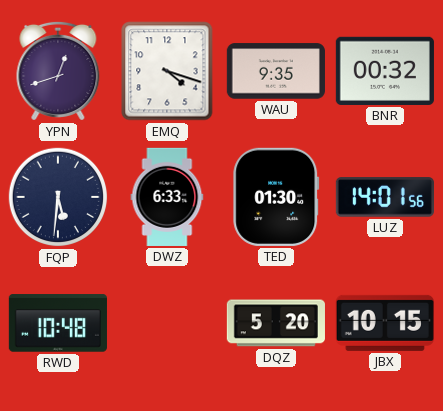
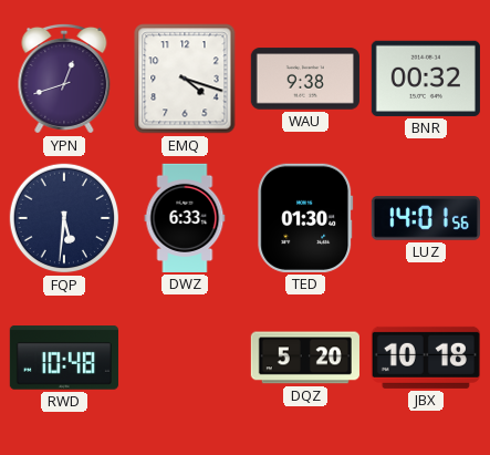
WAU: 9:35 -> 9:38
JBX: 10:15 -> 10:18
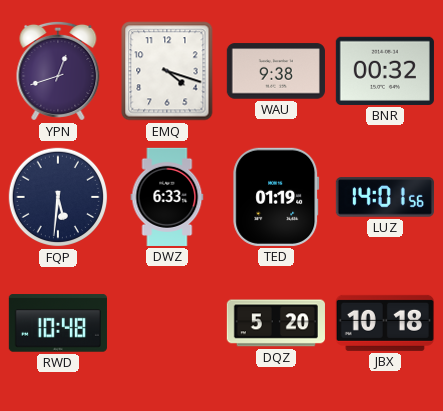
TED: 01:30 -> 01:19
